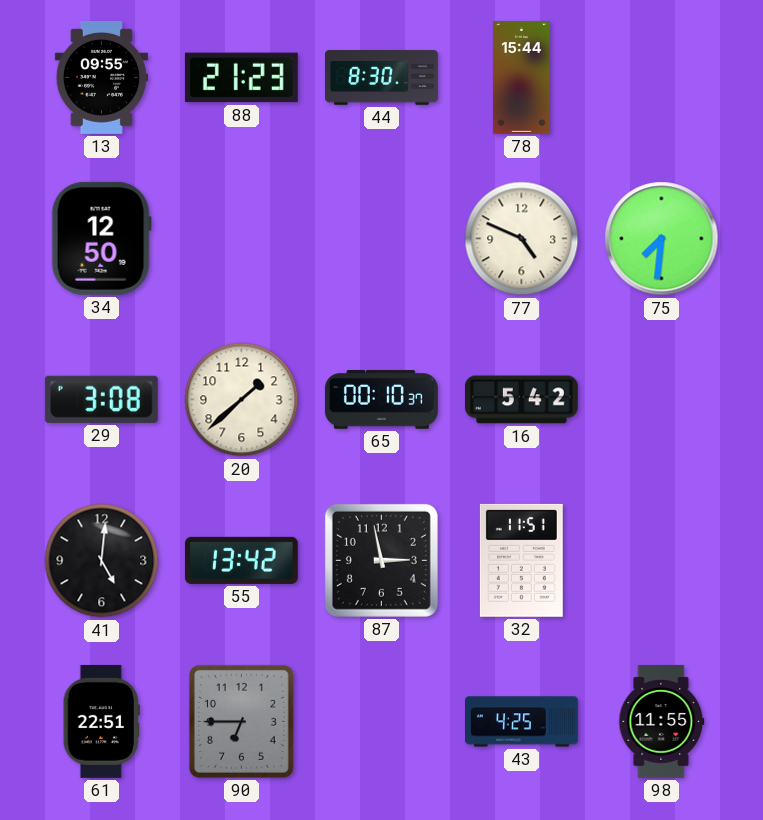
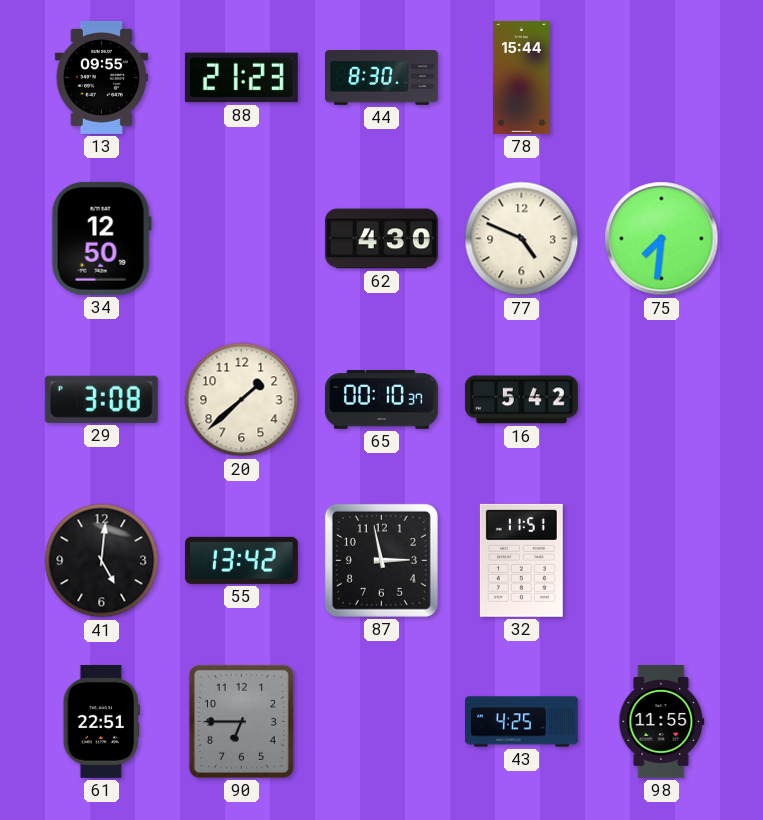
62: none -> 4:30
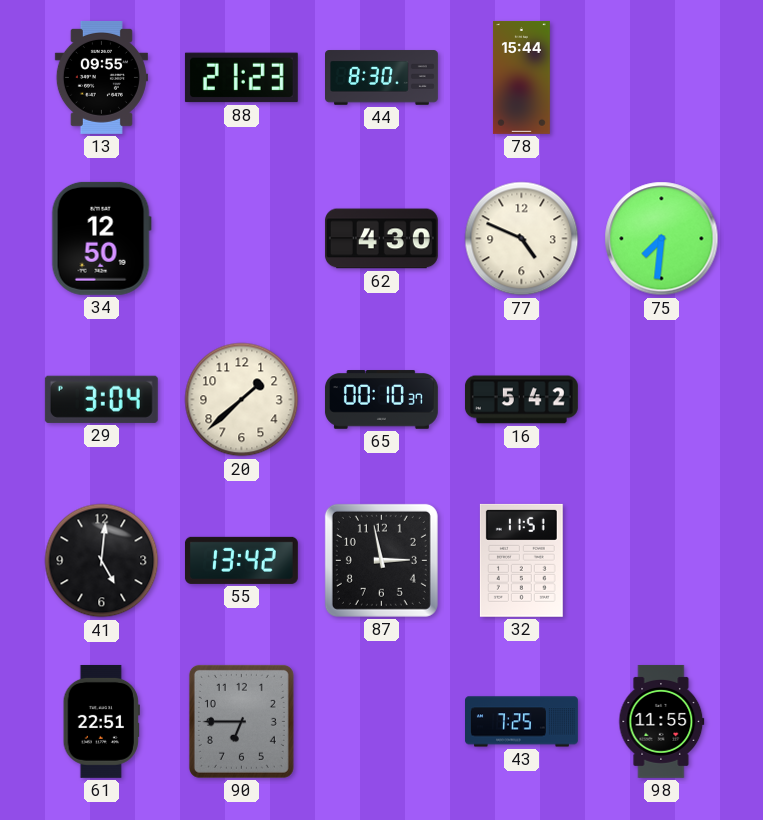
29: 3:08 -> 3:04
43: 4:25 -> 7:25
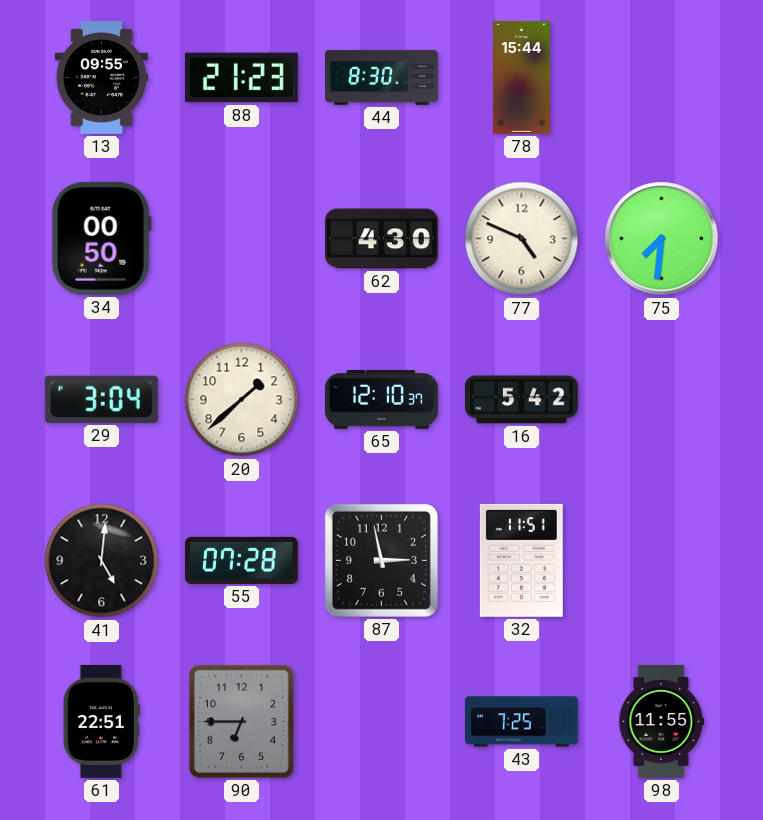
34: 12:50 -> 00:50
65: 00:10 -> 12:10
55: 13:42 -> 07:28
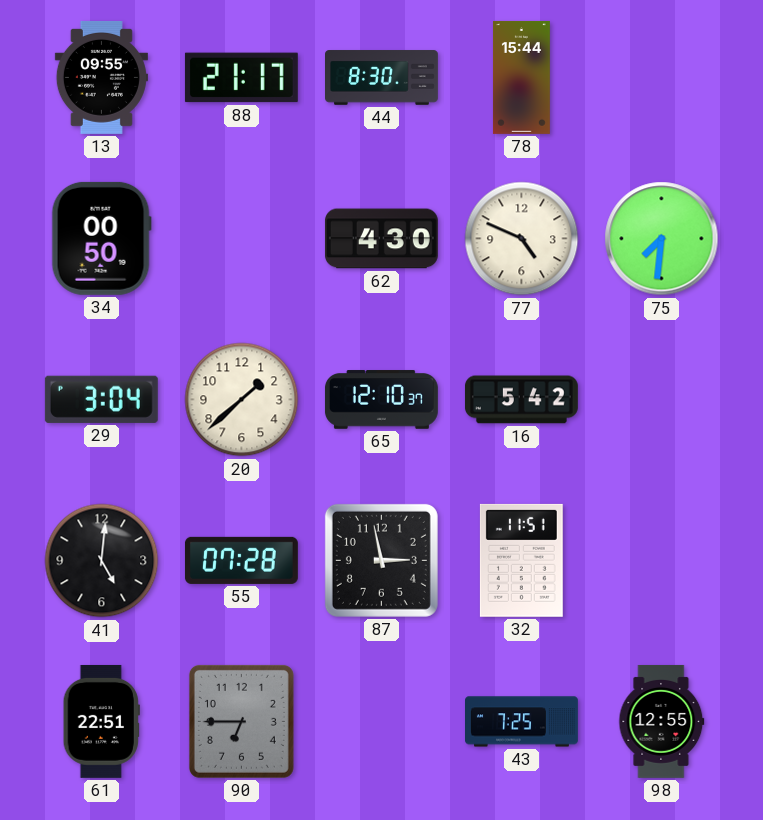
88: 21:23 -> 21:17
98: 11:55 -> 12:55
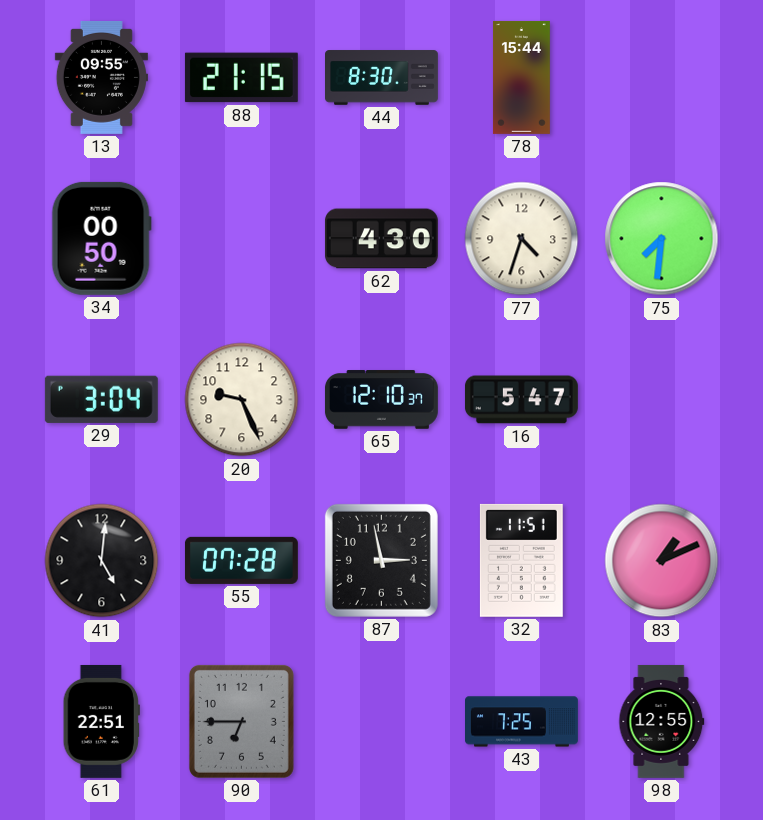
88: 21:17 -> 21:15
77: 4:49 -> 4:33
20: 1:38 -> 9:26
16: 5:42 -> 5:47
83: none -> 1:11
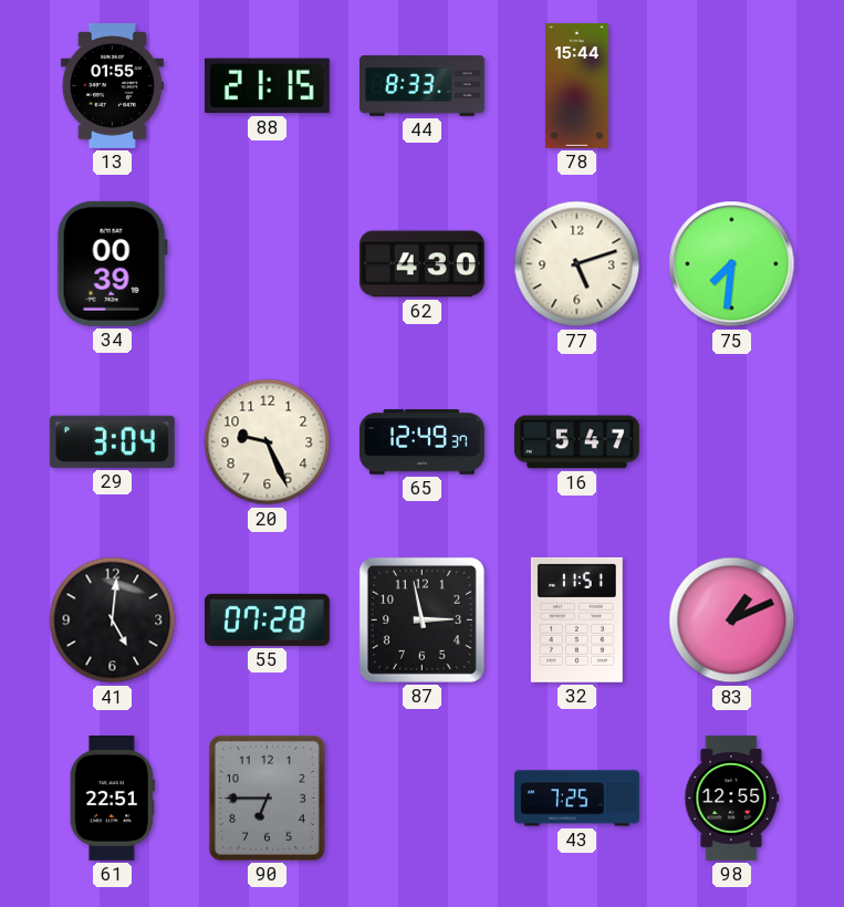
13: 09:55 -> 01:55
44: 8:30 -> 8:33
34: 00:50 -> 00:39
77: 4:33 -> 5:12
65: 12:10 -> 12:49
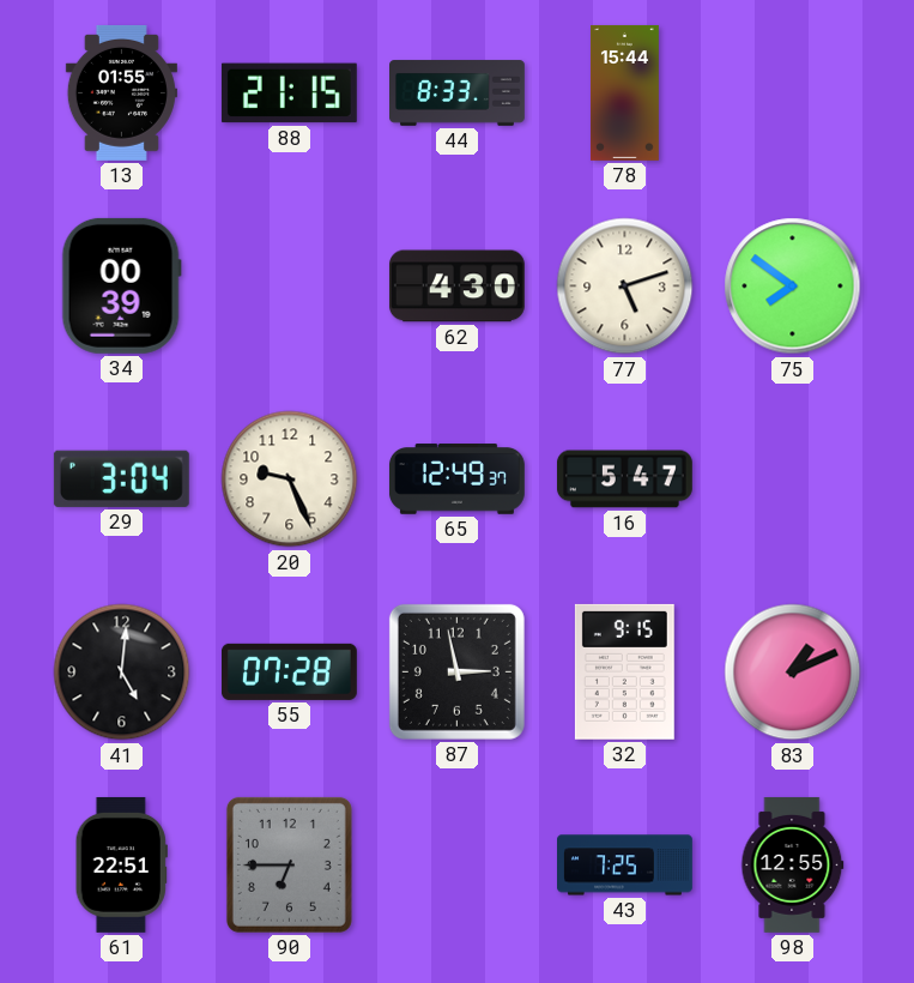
75: 7:31 -> 7:51
32: 11:51 -> 9:15
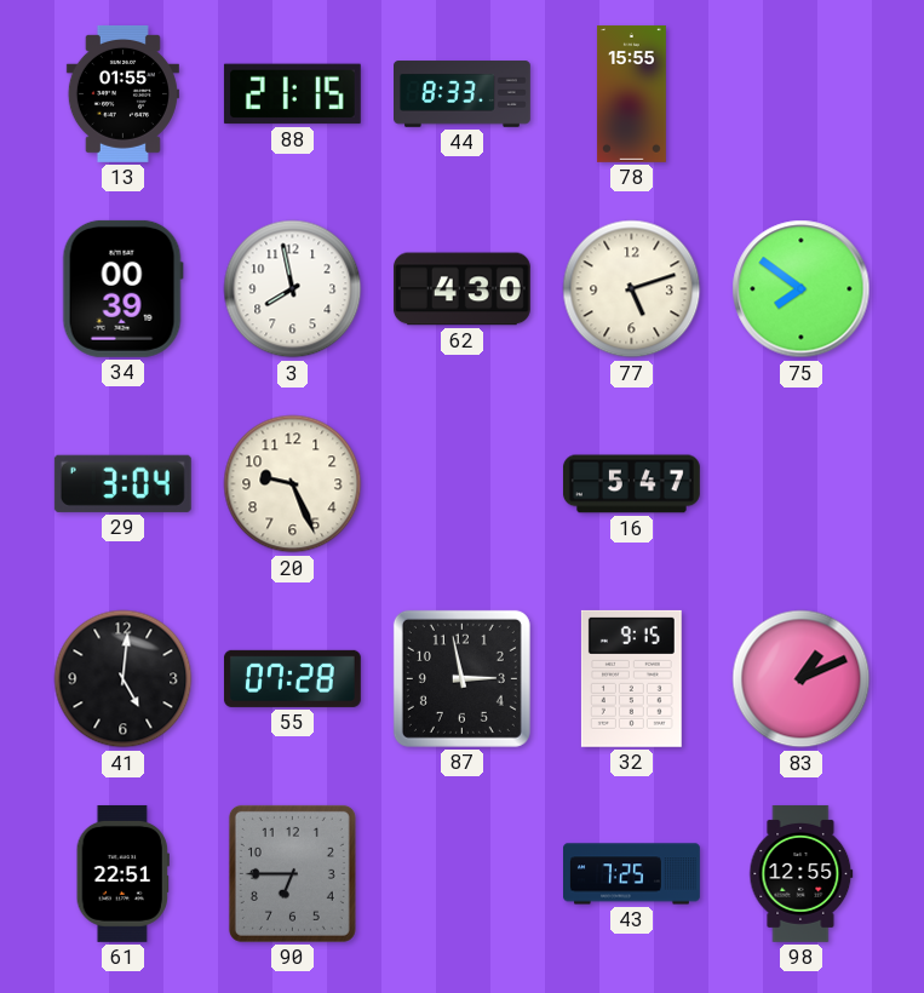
78: 15:44 -> 15:55
3: none -> 7:58
65: 12:49 -> none
